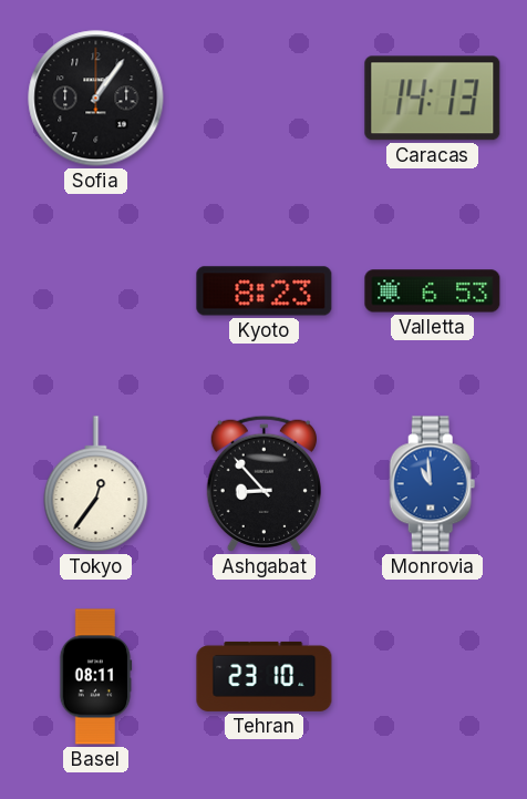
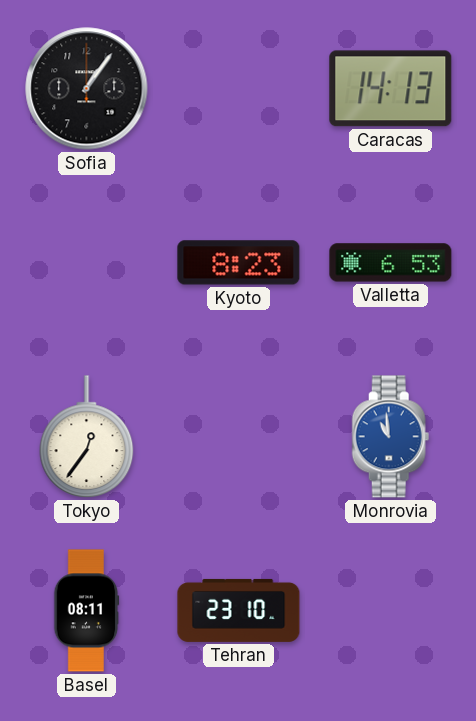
Ashgabat: 8:53 -> none
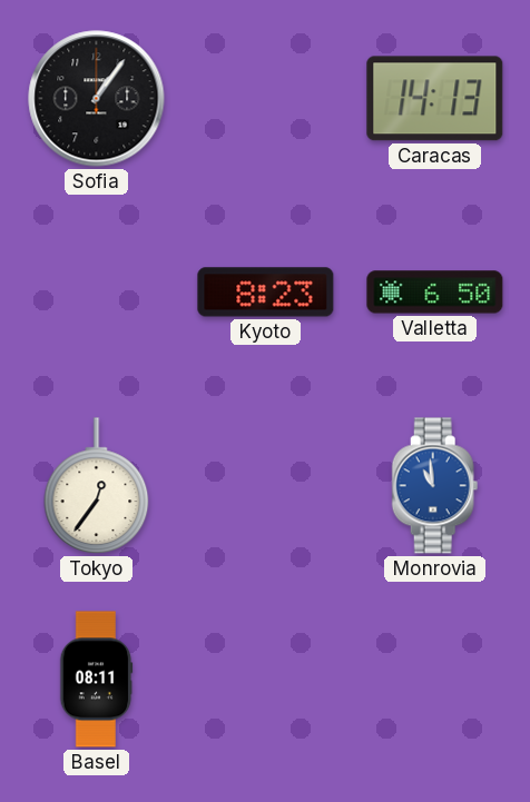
Valletta: 6:53 -> 6:50
Tehran: 23:10 -> none
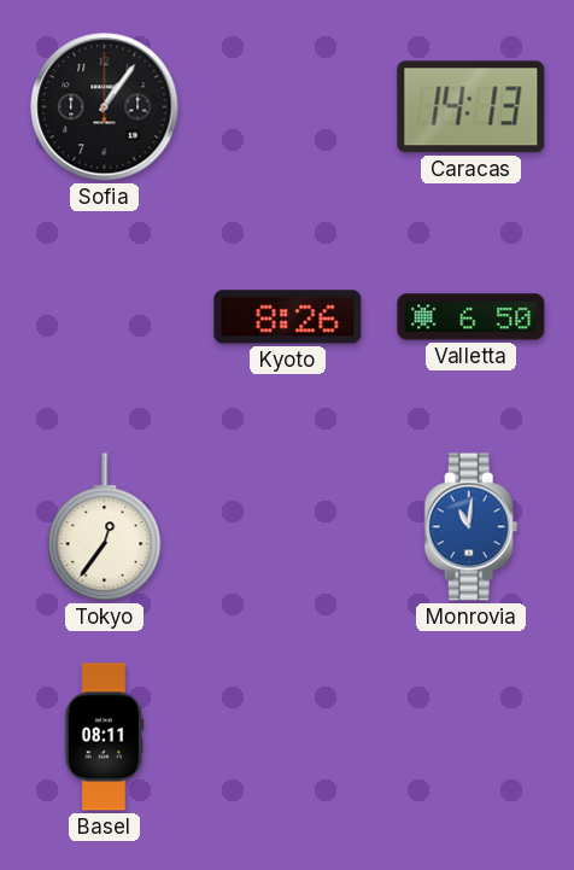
Kyoto: 8:23 -> 8:26
Monrovia: 10:59 -> 11:01
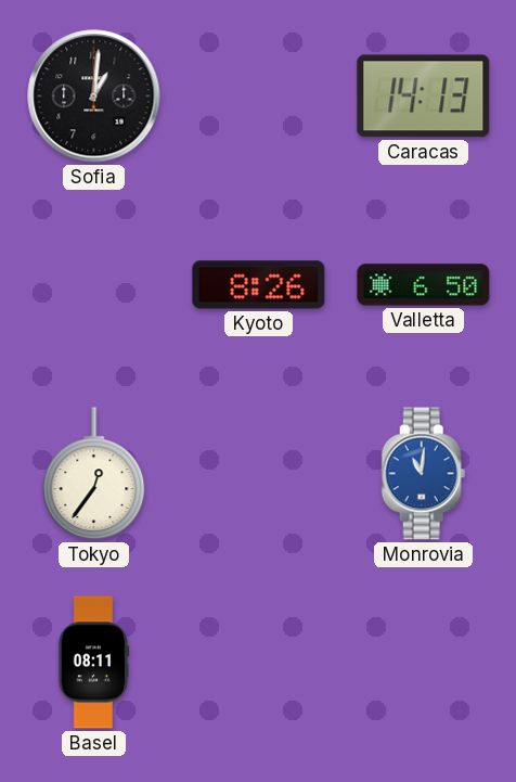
Sofia: 1:06 -> 1:01
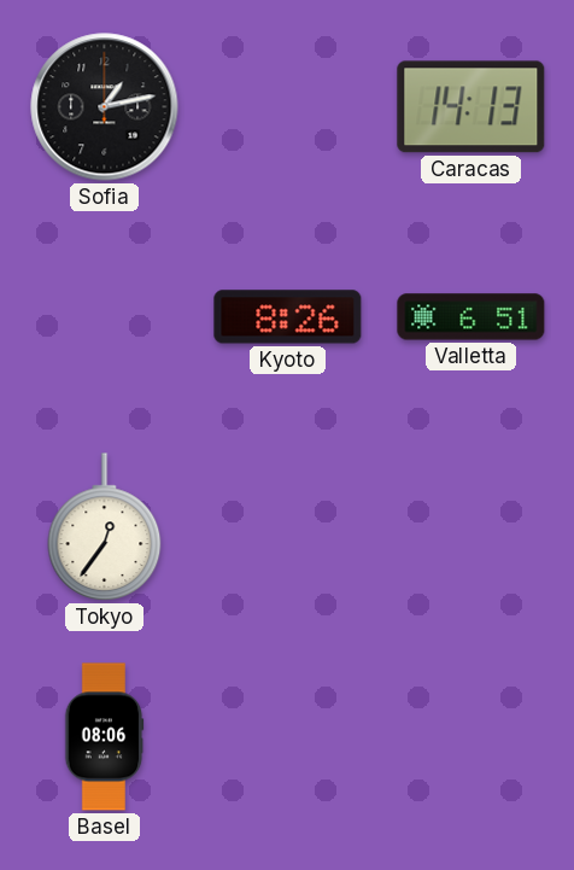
Sofia: 1:01 -> 1:13
Valletta: 6:50 -> 6:51
Monrovia: 11:01 -> none
Basel: 08:11 -> 08:06
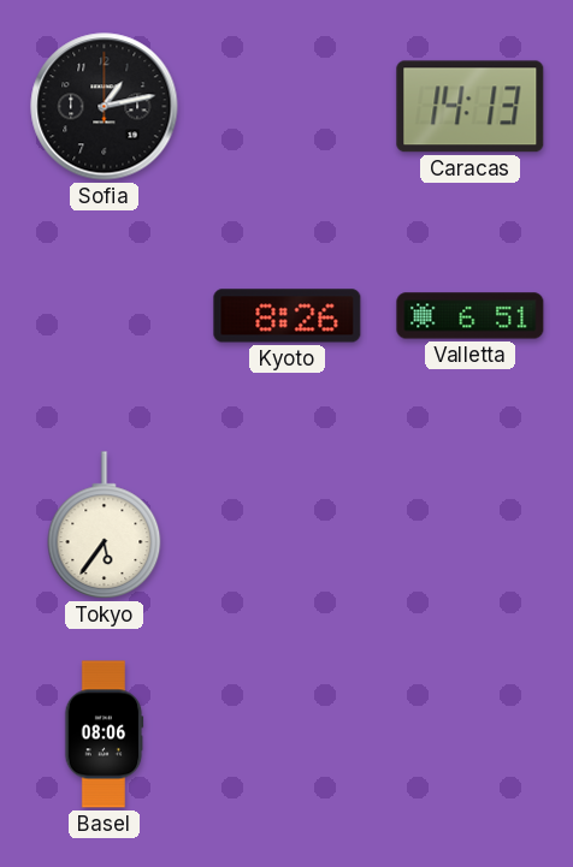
Tokyo: 12:36 -> 5:36
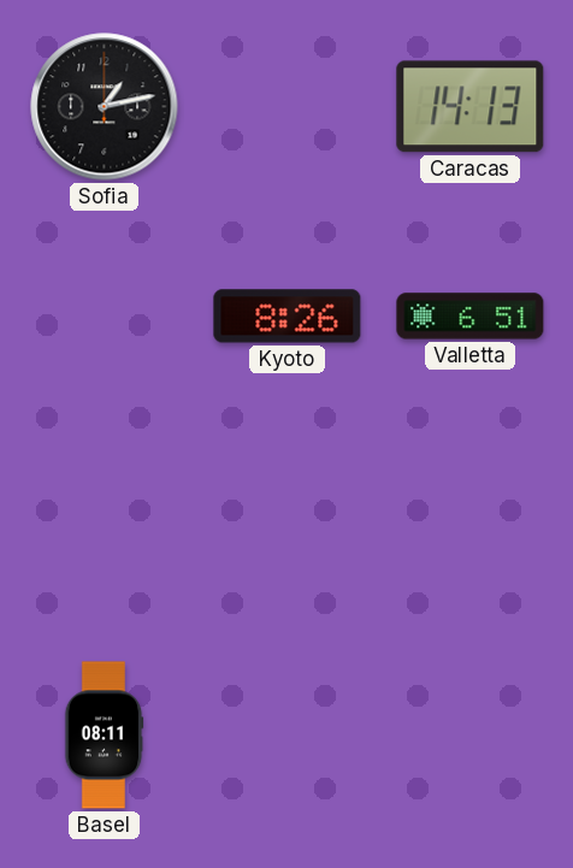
Tokyo: 5:36 -> none
Basel: 08:06 -> 08:11
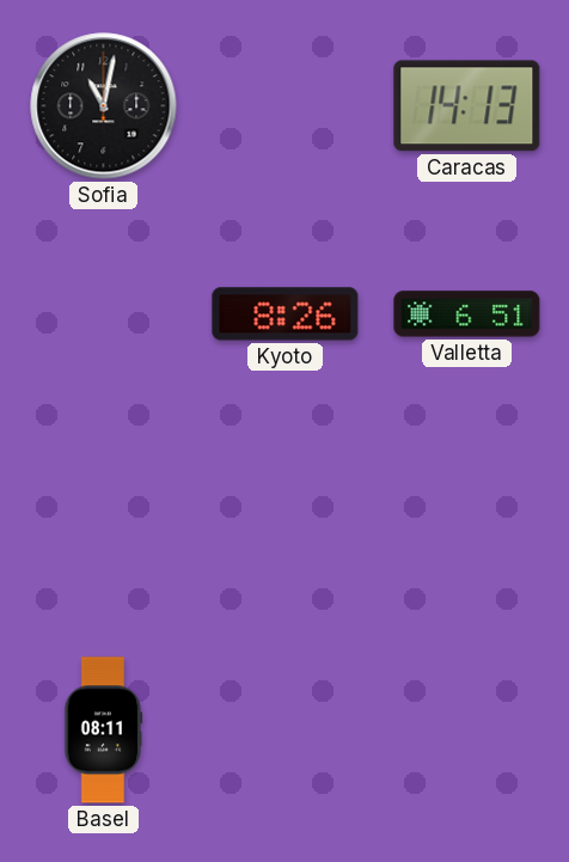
Sofia: 1:13 -> 11:02
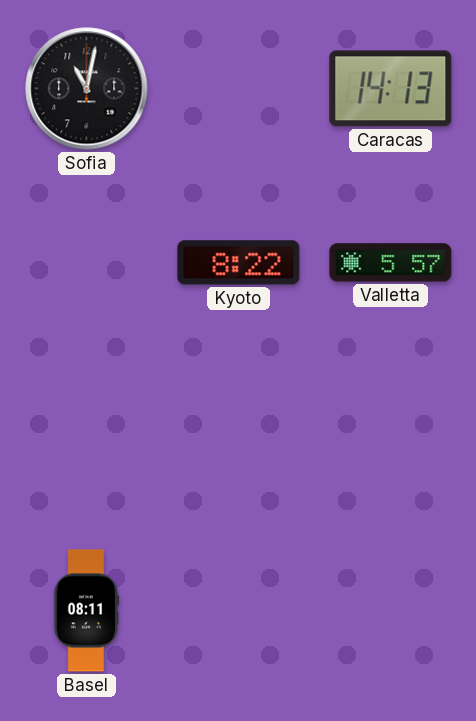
Kyoto: 8:26 -> 8:22
Valletta: 6:51 -> 5:57
